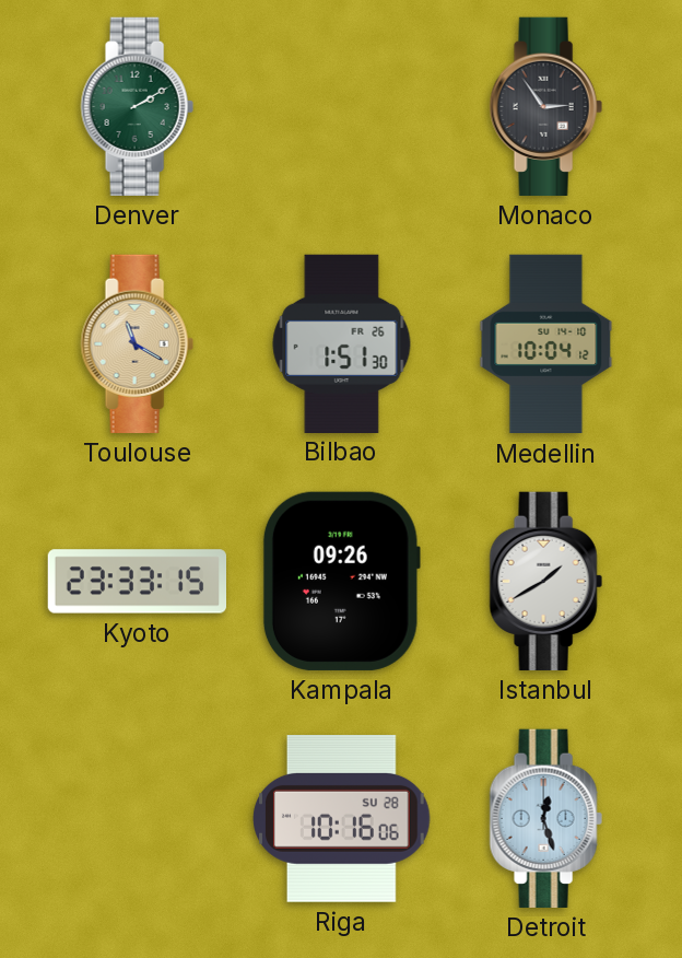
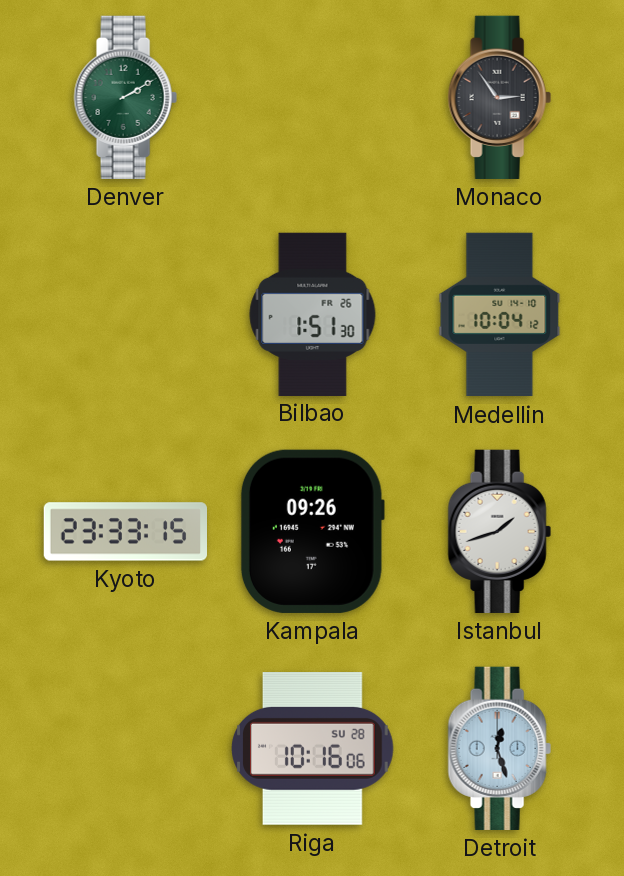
Toulouse: 11:20 -> none
Istanbul: 1:40 -> 1:42
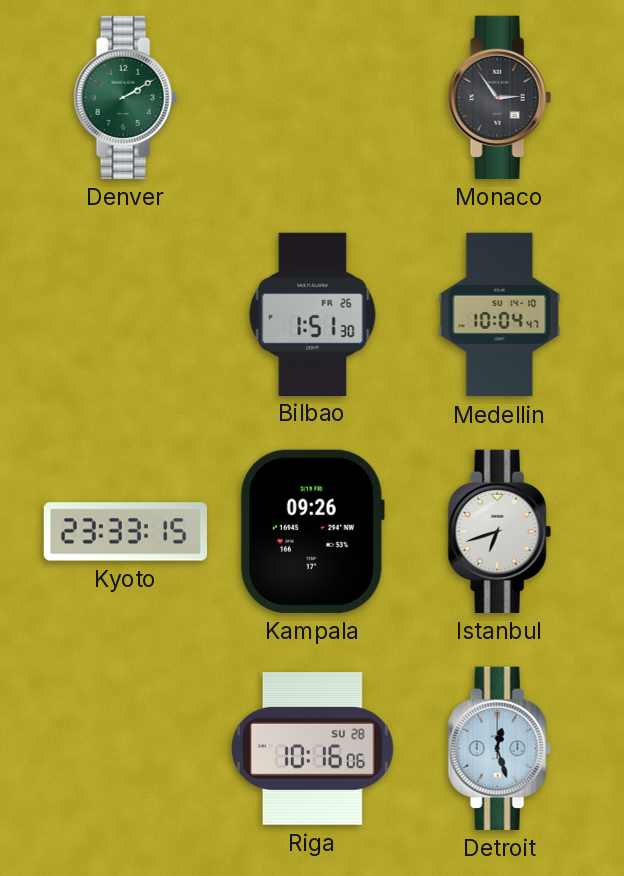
Medellin: 10:04:12 -> 10:04:47
Istanbul: 1:42 -> 6:42
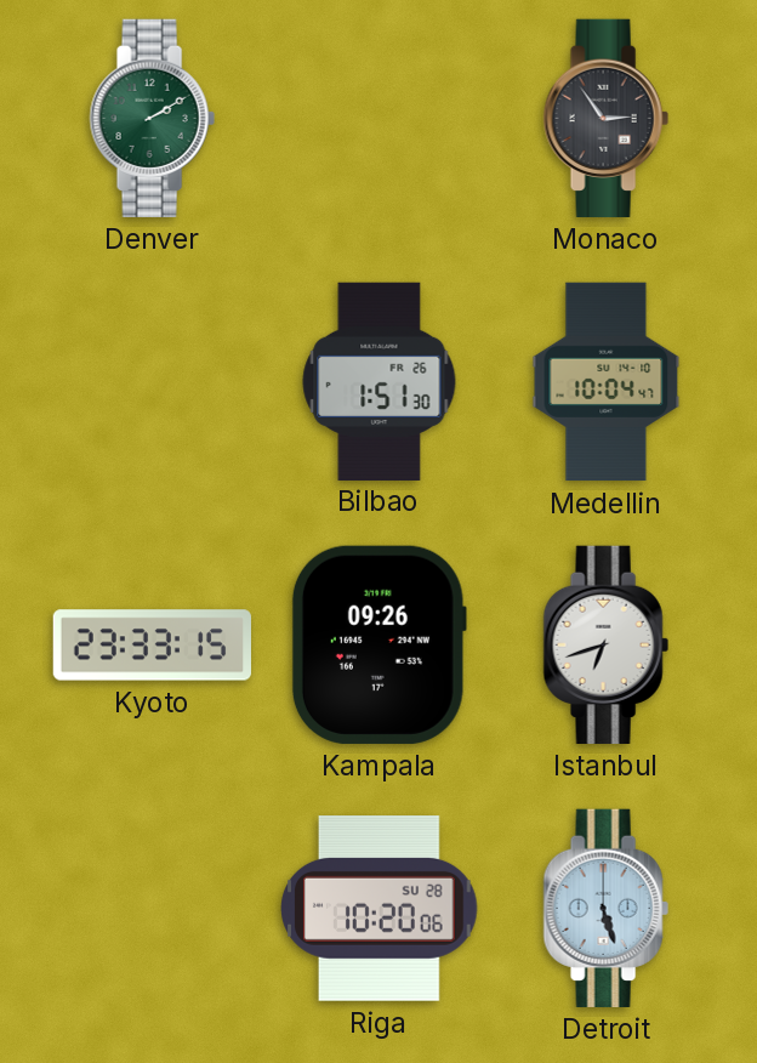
Riga: 10:16 -> 10:20
Detroit: 12:27 -> 5:27
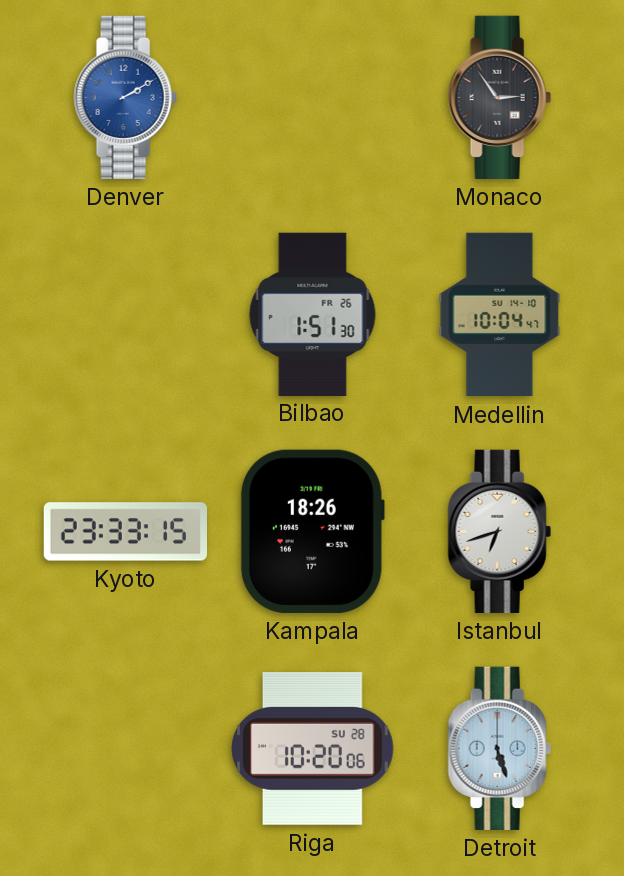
Denver dial: green -> blue
Kampala: 09:26 -> 18:26
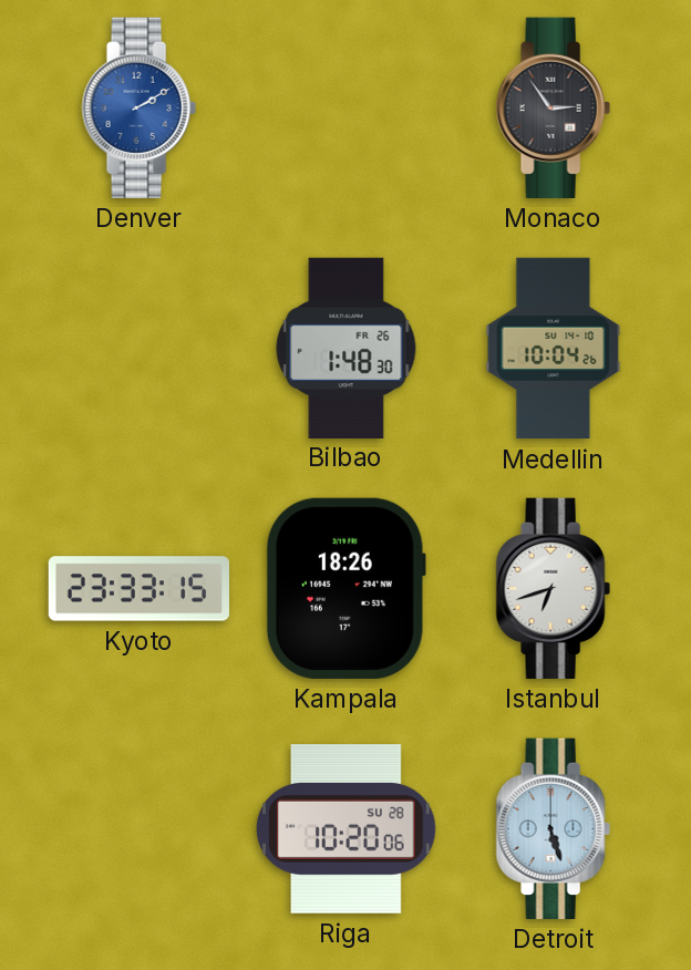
Bilbao: 1:51 -> 1:48
Medellin: 10:04:47 -> 10:04:26
